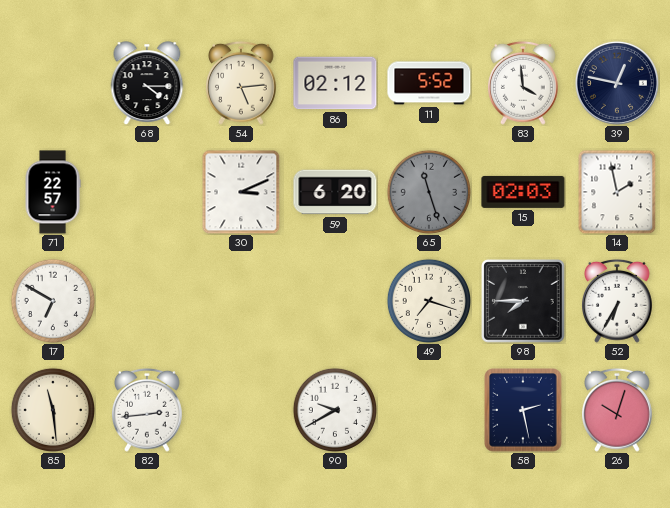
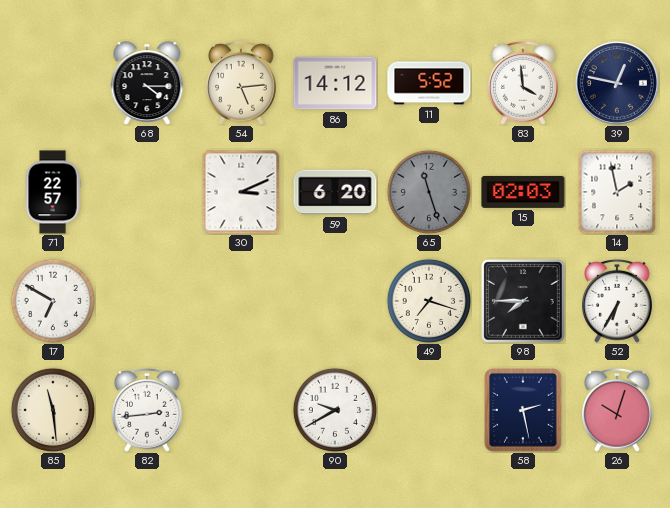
86: 02:12 -> 14:12
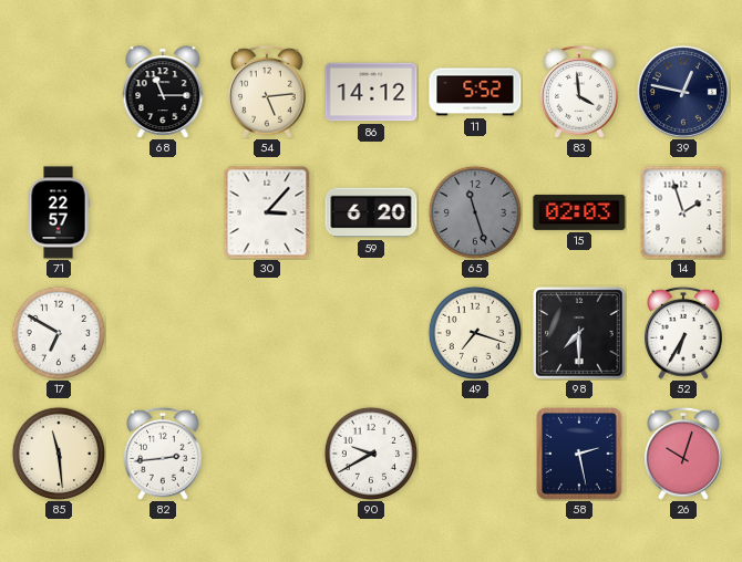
68: 4:15 -> 11:15
30: 3:11 -> 3:07
14: 1:58 -> 1:57
98: 7:45 -> 7:30
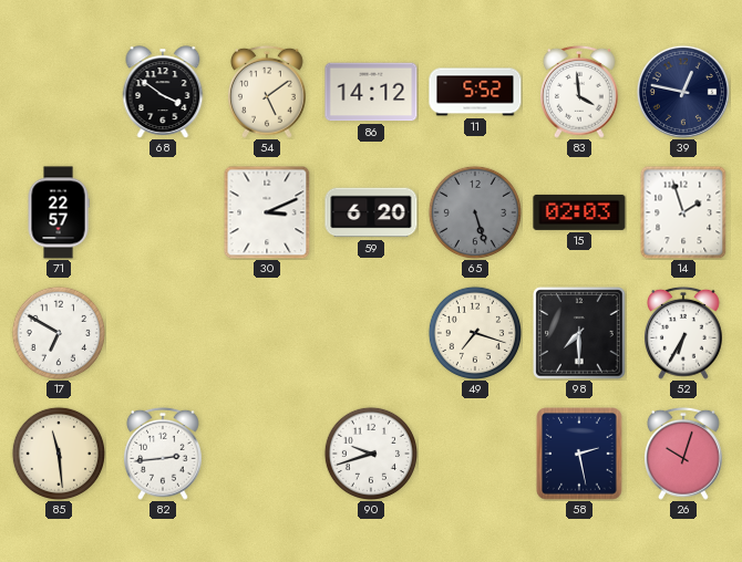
68: 11:15 -> 3:51
54: 5:14 -> 5:09
30: 3:07 -> 3:11
65: 11:27 -> 5:27
90: 9:40 -> 9:42
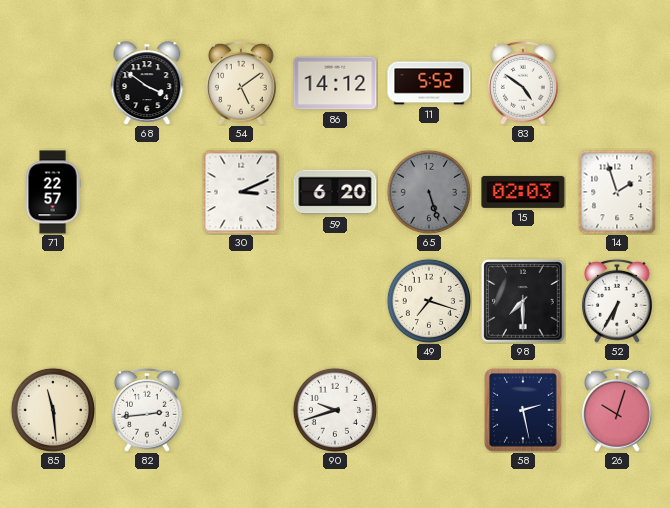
83: 3:59 -> 4:51
39: 12:47 -> none
17: 6:50 -> none
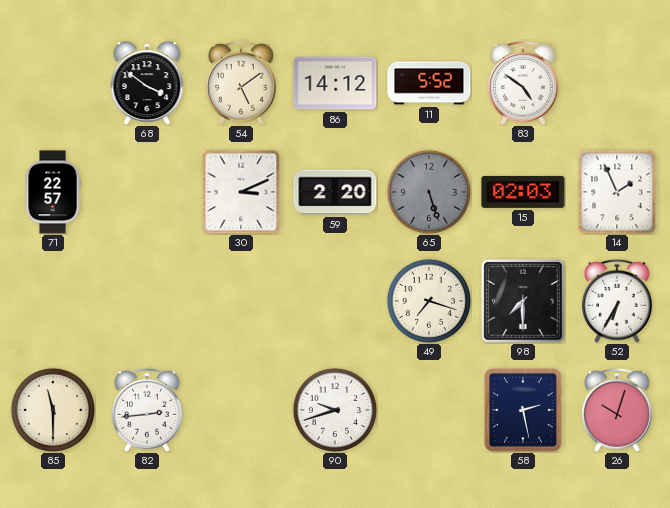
59: 6:20 -> 2:20
14: 1:57 -> 1:56
85: 11:29 -> 11:30
